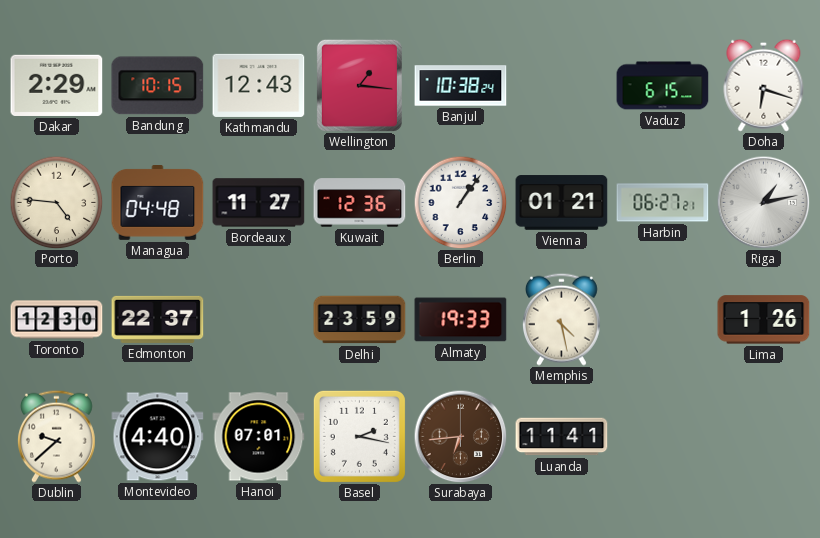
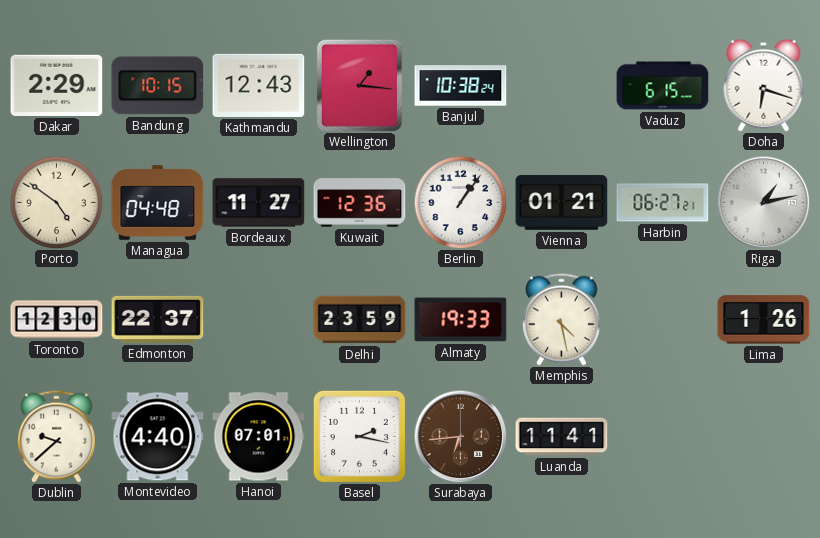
Porto: 4:46 -> 4:51
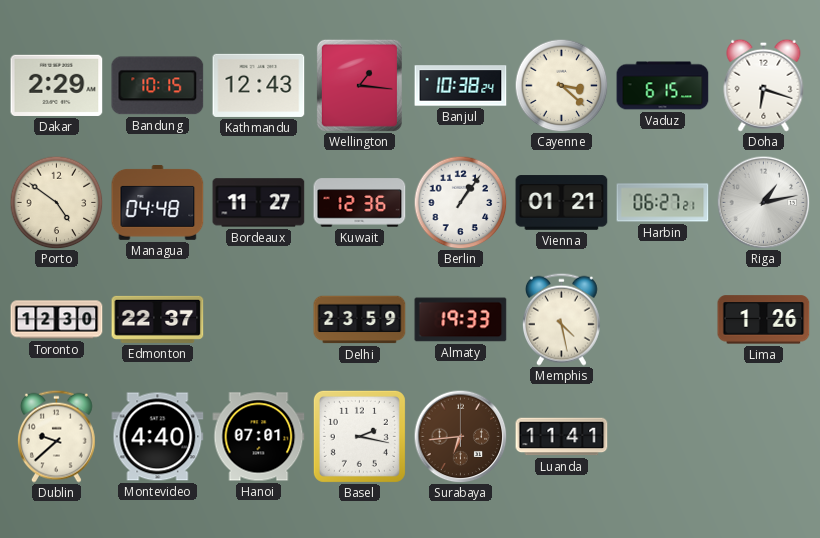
Cayenne: none -> 3:22
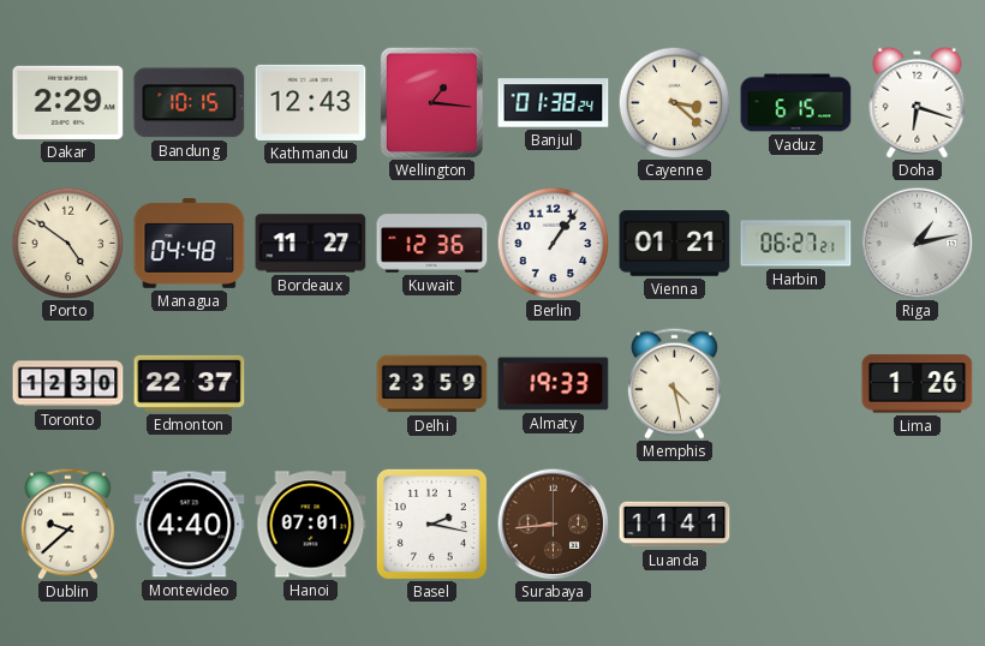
Banjul: 10:38 -> 01:38
Surabaya: 6:44 -> 8:44
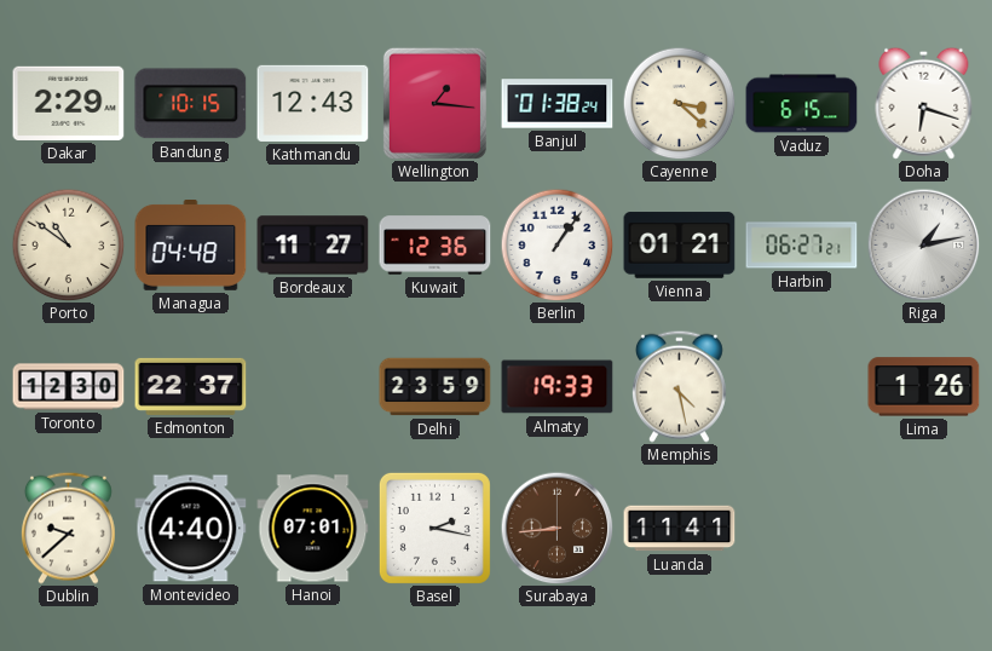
Porto: 4:51 -> 10:51
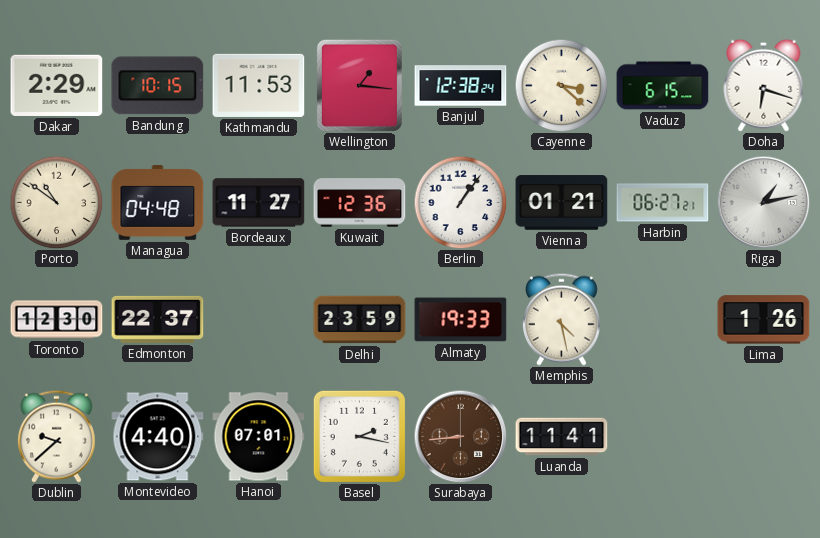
Kathmandu: 12:43 -> 11:53
Banjul: 01:38 -> 12:38
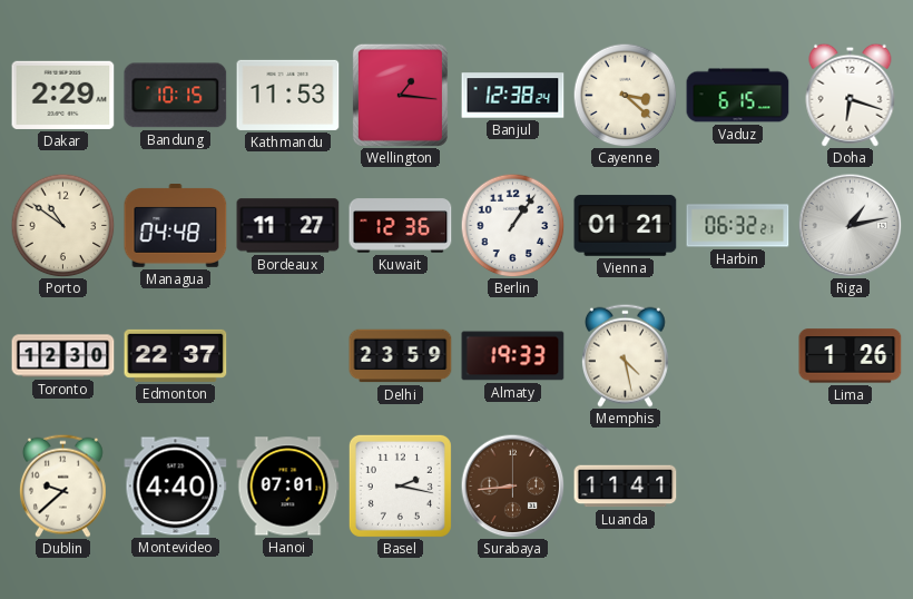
Harbin: 06:27 -> 06:32
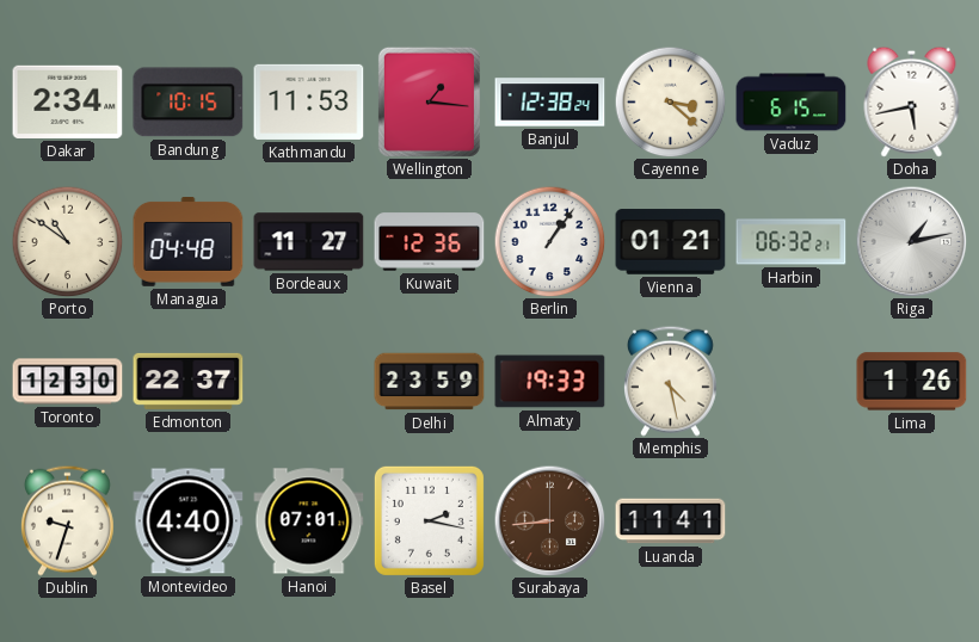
Dakar: 2:29 -> 2:34
Doha: 6:18 -> 5:43
Dublin: 9:38 -> 9:33
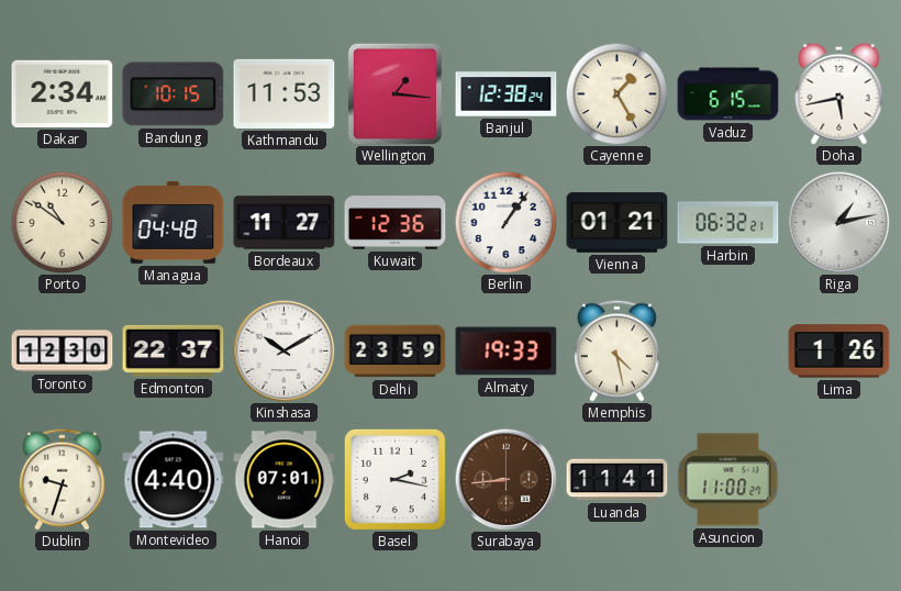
Cayenne: 3:22 -> 1:25
Kinshasa: none -> 10:10
Asuncion: none -> 11:00
